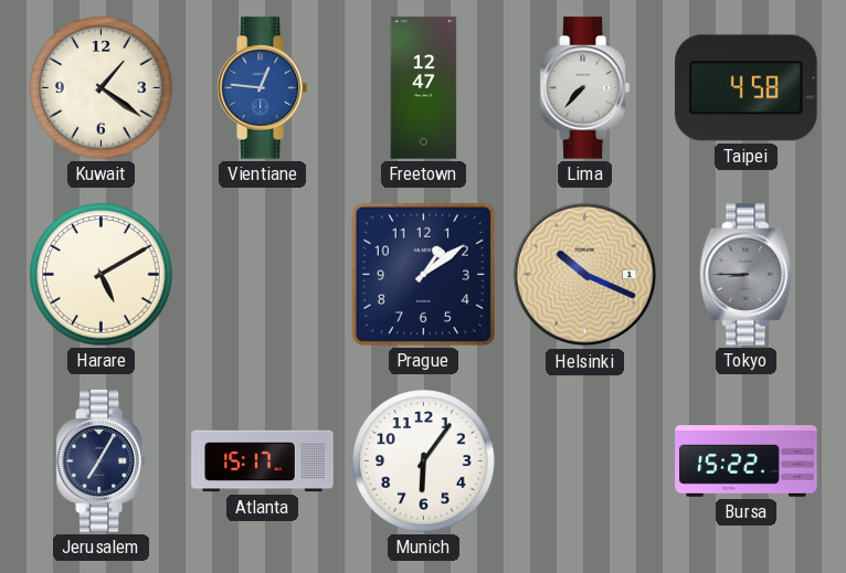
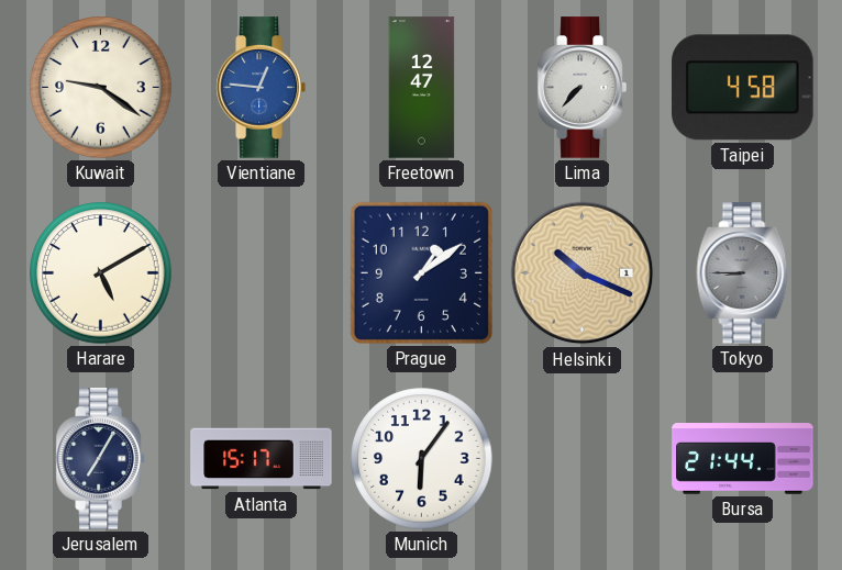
Kuwait: 1:21 -> 9:21
Bursa: 15:22 -> 21:44
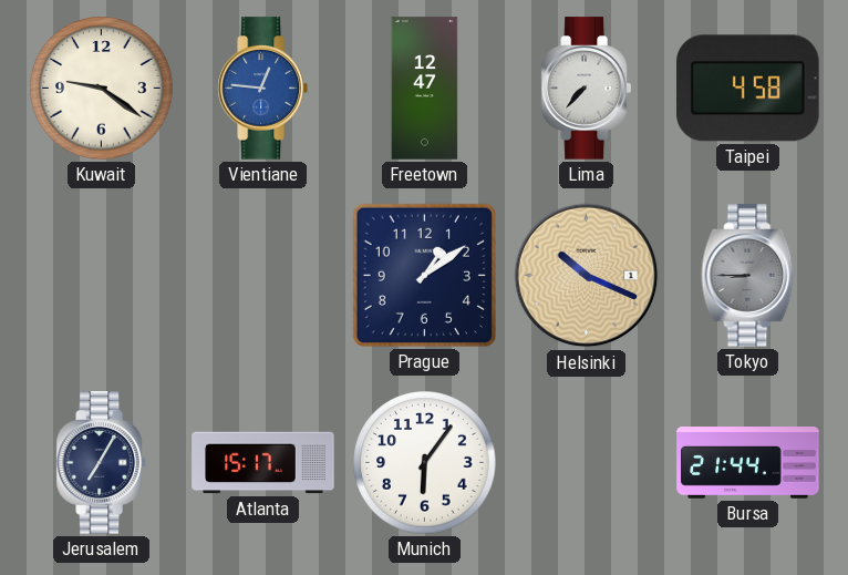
Harare: 5:10 -> none
